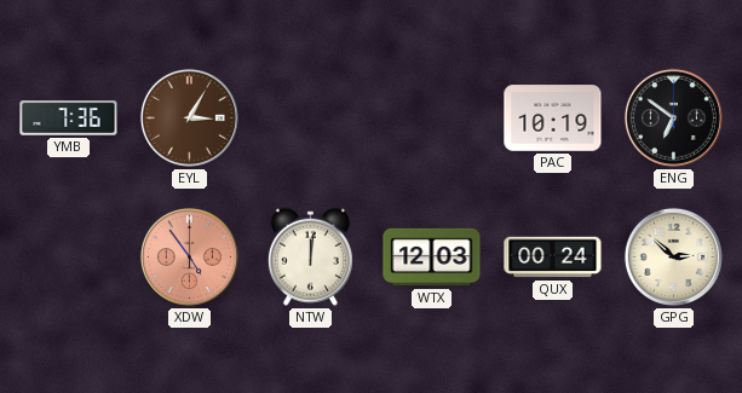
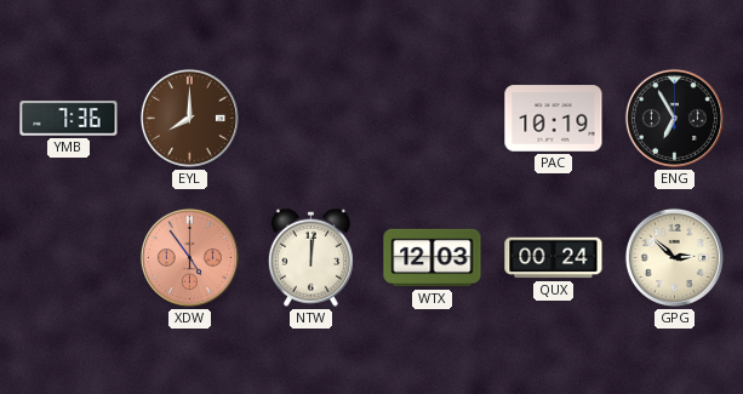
EYL: 3:05 -> 8:00
ENG: 6:51 -> 6:55
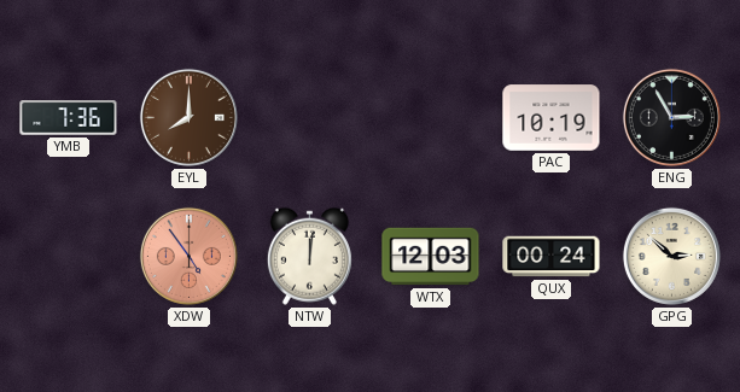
ENG: 6:55 -> 2:55
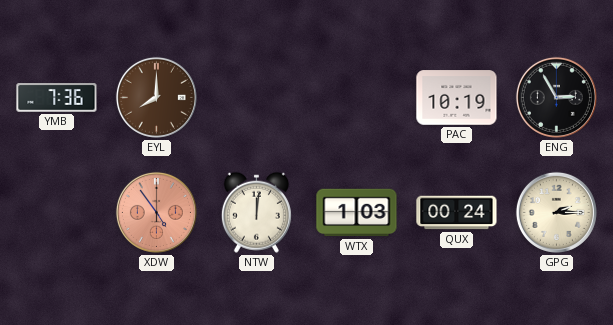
WTX: 12:03 -> 1:03
GPG: 2:52 -> 2:15
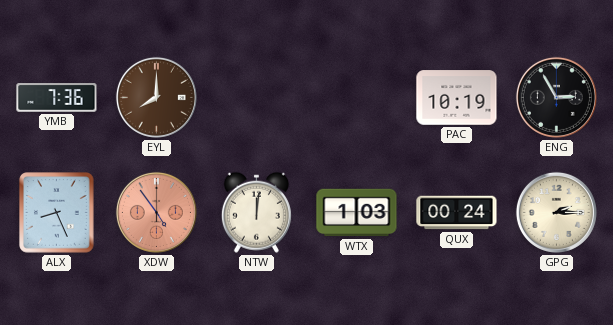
ALX: none -> 8:26
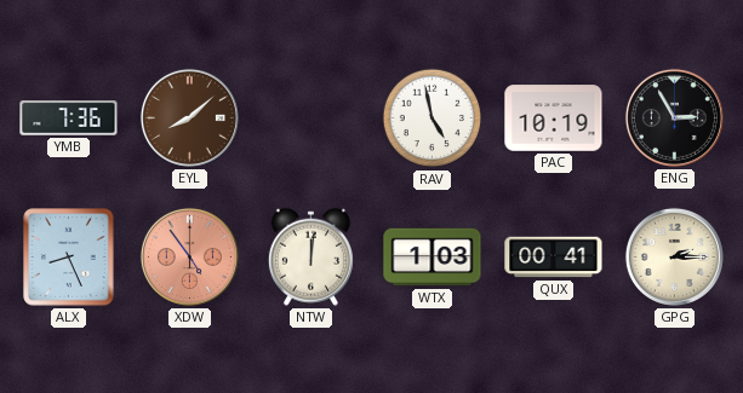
EYL: 8:00 -> 8:08
RAV: none -> 4:58
QUX: 00:24 -> 00:41
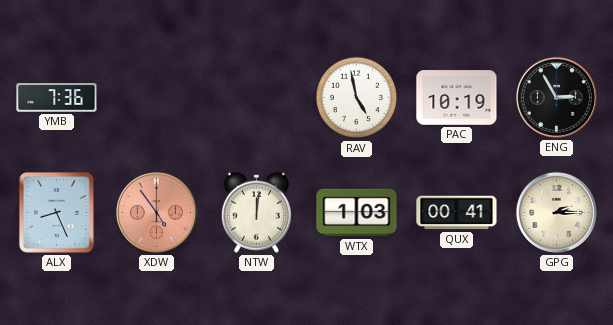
EYL: 8:08 -> none
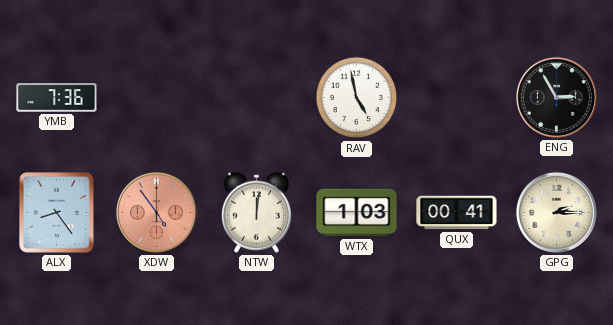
PAC: 10:19 -> none
ALX: 8:26 -> 8:24
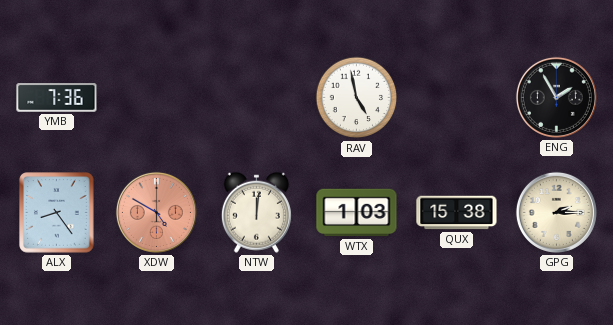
ENG: 2:55 -> 1:55
XDW: 4:54 -> 4:50
QUX: 00:41 -> 15:38
